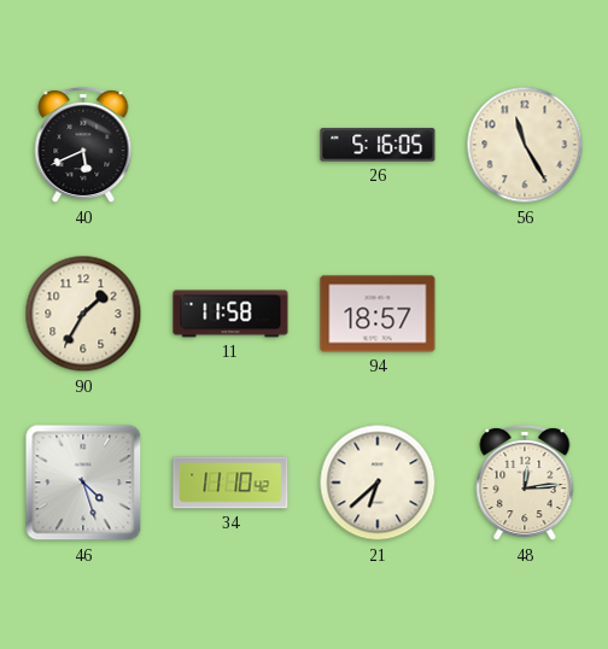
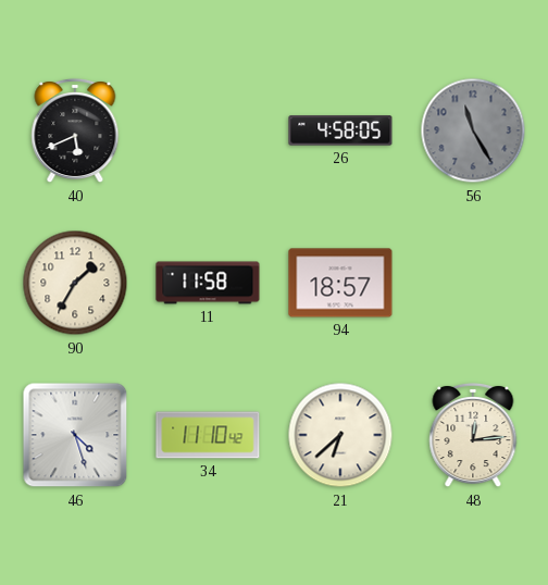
26: 5:16 -> 4:58
56 dial: cream -> grey
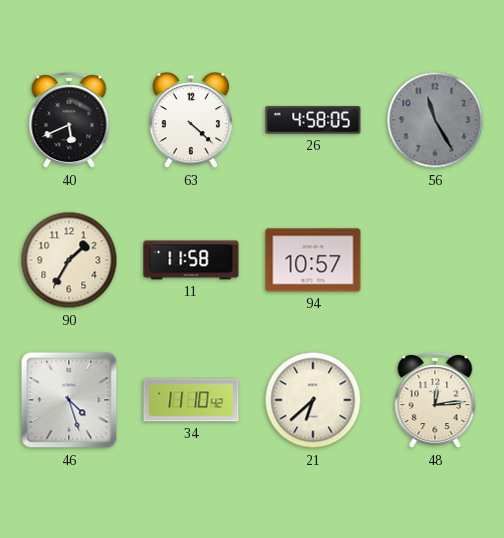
63: none -> 4:22
94: 18:57 -> 10:57
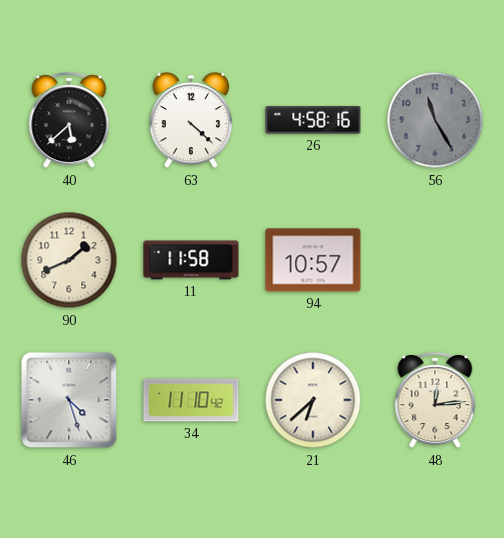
40: 5:41 -> 5:38
26: 4:58:05 -> 4:58:16
90: 1:35 -> 1:41
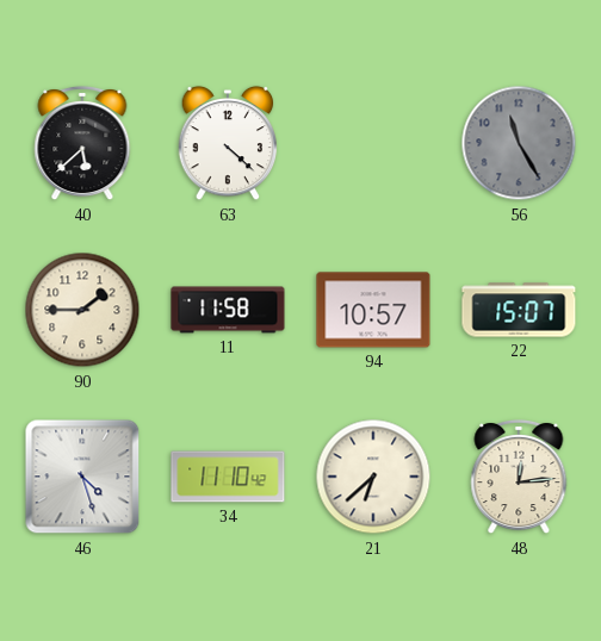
26: 4:58 -> none
90: 1:41 -> 1:45
22: none -> 15:07
